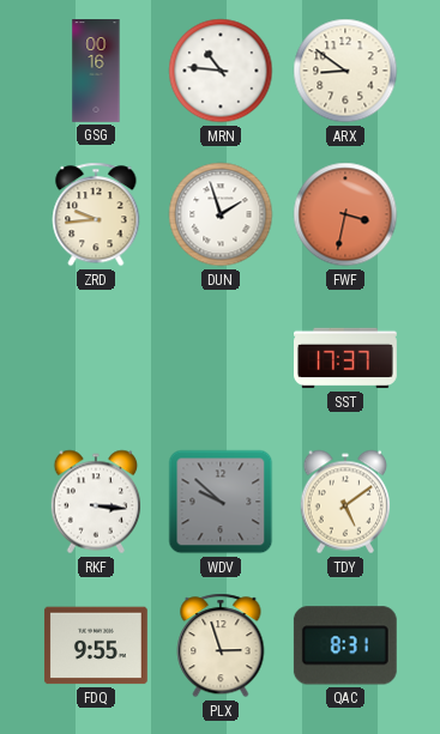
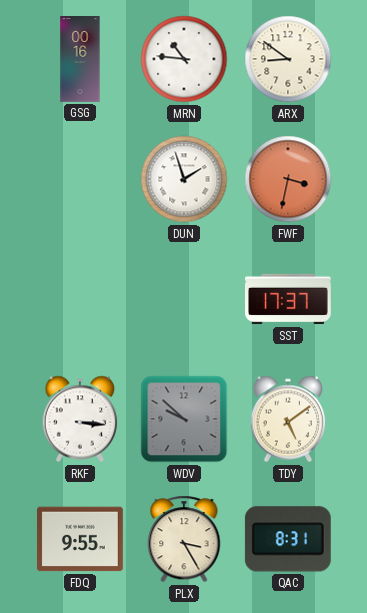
ZRD: 9:44 -> none
PLX: 2:57 -> 3:25
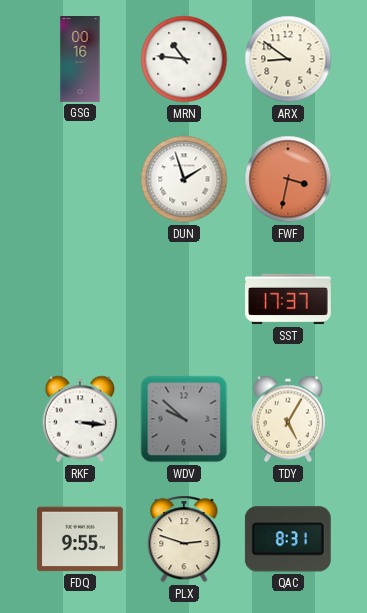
TDY: 5:09 -> 5:05
PLX: 3:25 -> 2:48
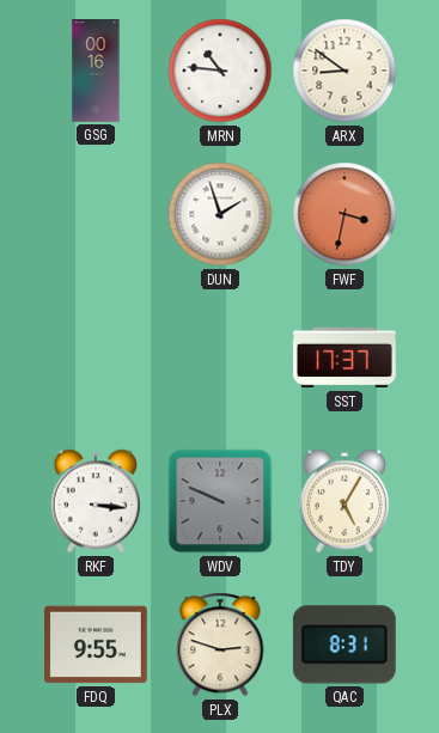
WDV: 9:52 -> 9:49
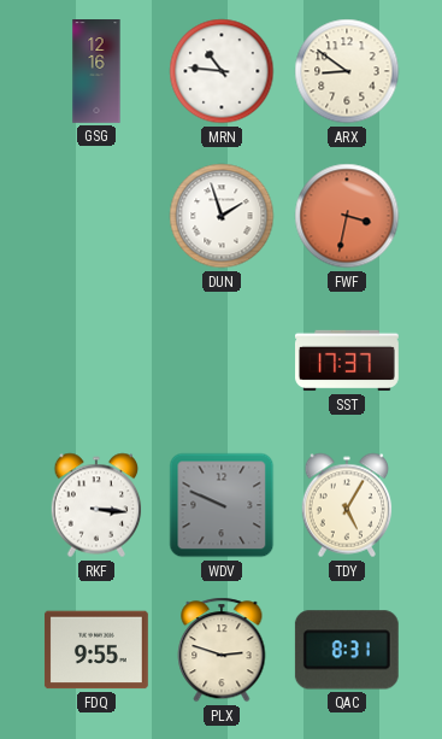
GSG: 00:16 -> 12:16
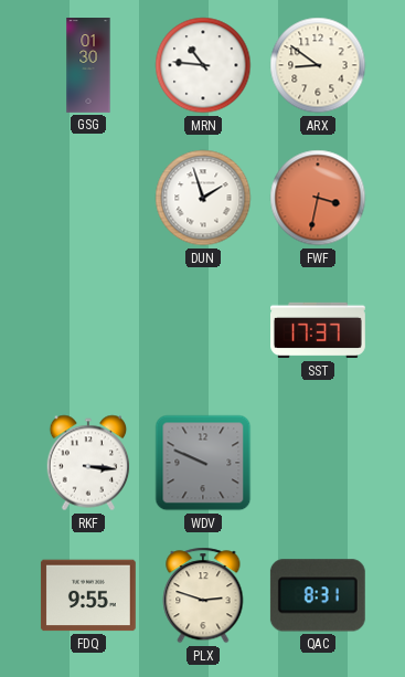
GSG: 12:16 -> 01:30
TDY: 5:05 -> none
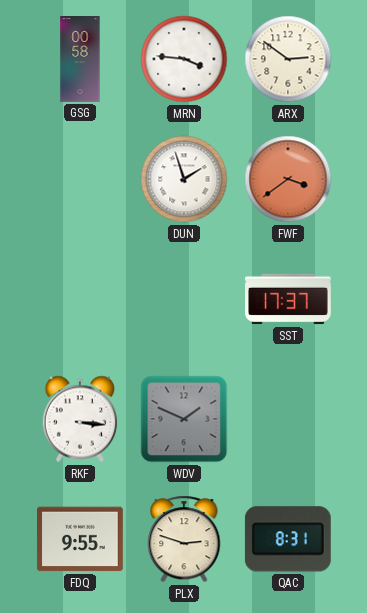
GSG: 01:30 -> 00:58
MRN: 10:46 -> 3:46
ARX: 8:51 -> 2:51
FWF: 3:32 -> 3:39
WDV: 9:49 -> 1:49
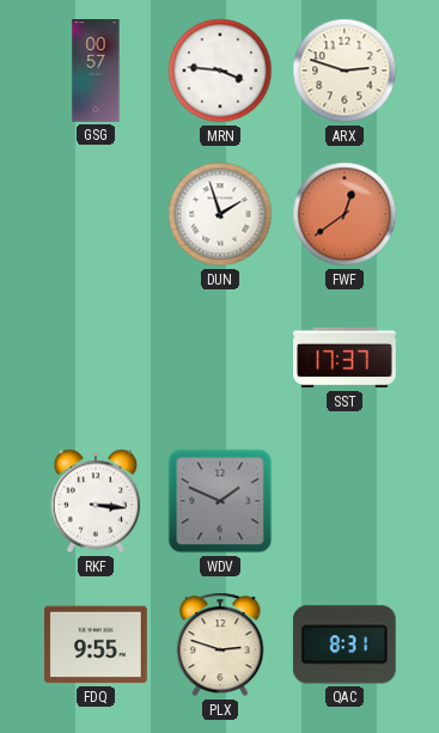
GSG: 00:58 -> 00:57
ARX: 2:51 -> 2:48
FWF: 3:39 -> 12:39
